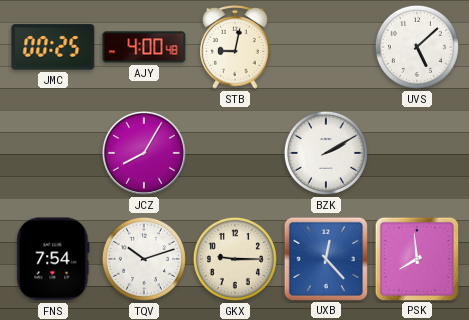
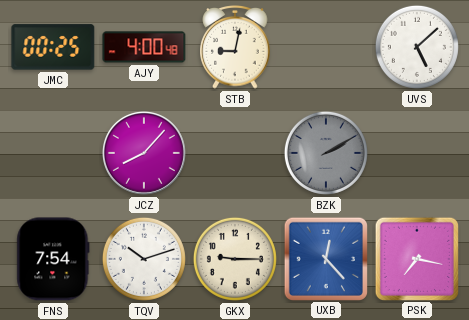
JCZ: 8:05 -> 8:07
BZK dial: white -> grey
PSK: 7:59 -> 7:17
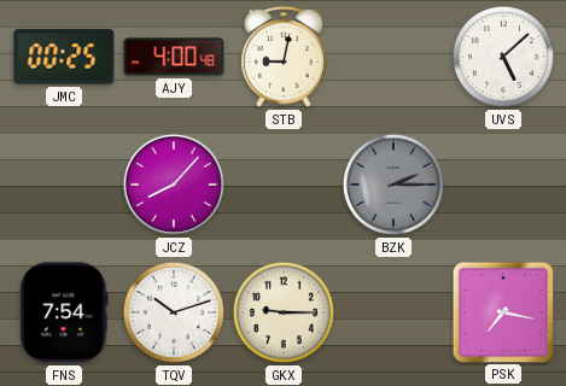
BZK: 2:10 -> 2:15
UXB: 12:23 -> none
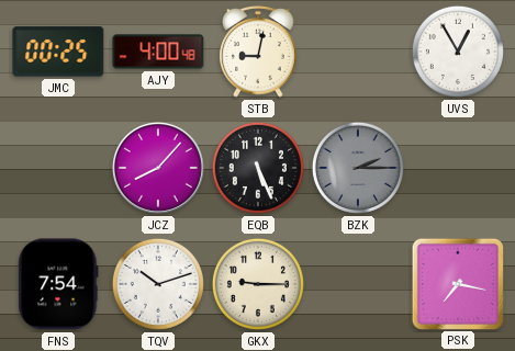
UVS: 5:08 -> 12:55
EQB: none -> 5:26
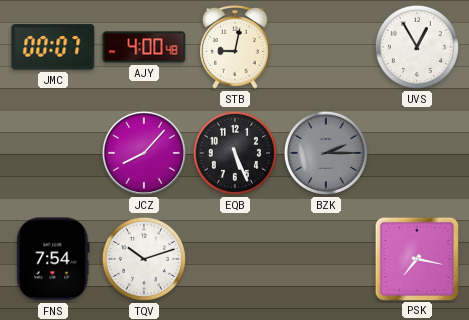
JMC: 00:25 -> 00:07
GKX: 9:15 -> none
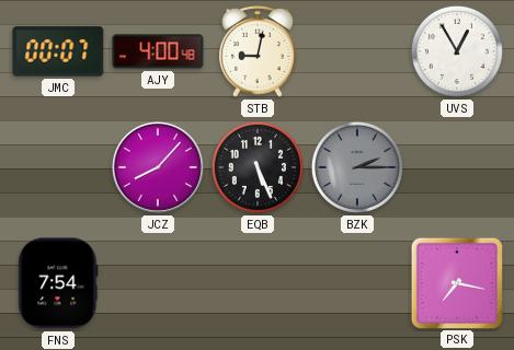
TQV: 10:12 -> none
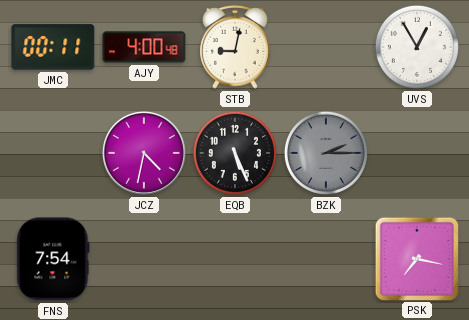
JMC: 00:07 -> 00:11
JCZ: 8:07 -> 4:32
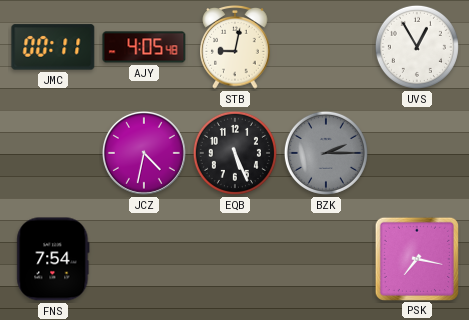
AJY: 4:00 -> 4:05
